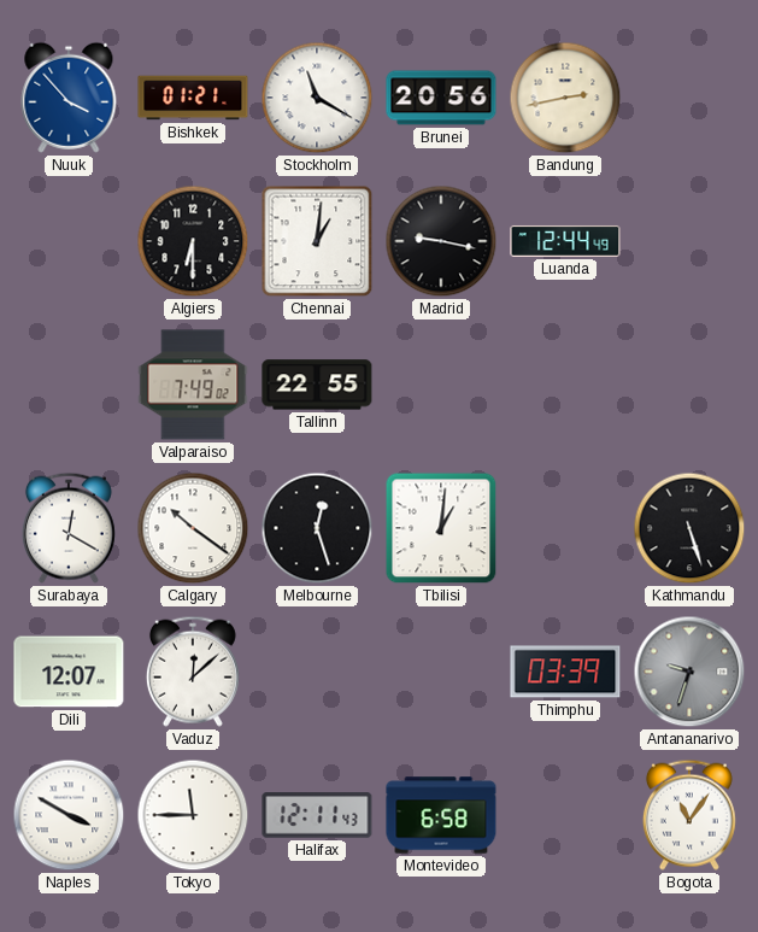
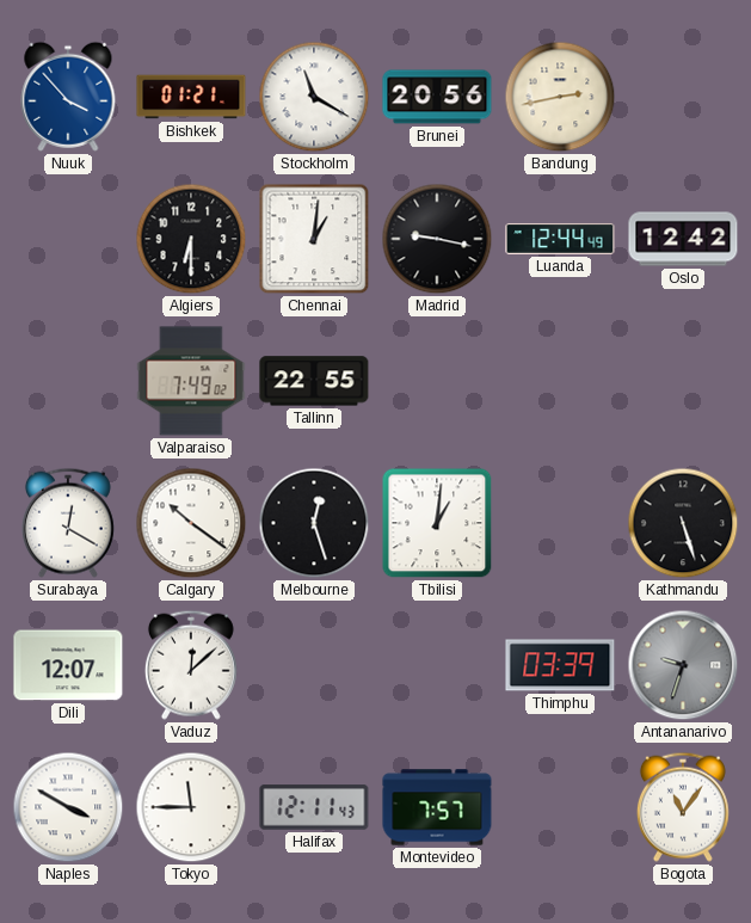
Oslo: none -> 12:42
Montevideo: 6:58 -> 7:57
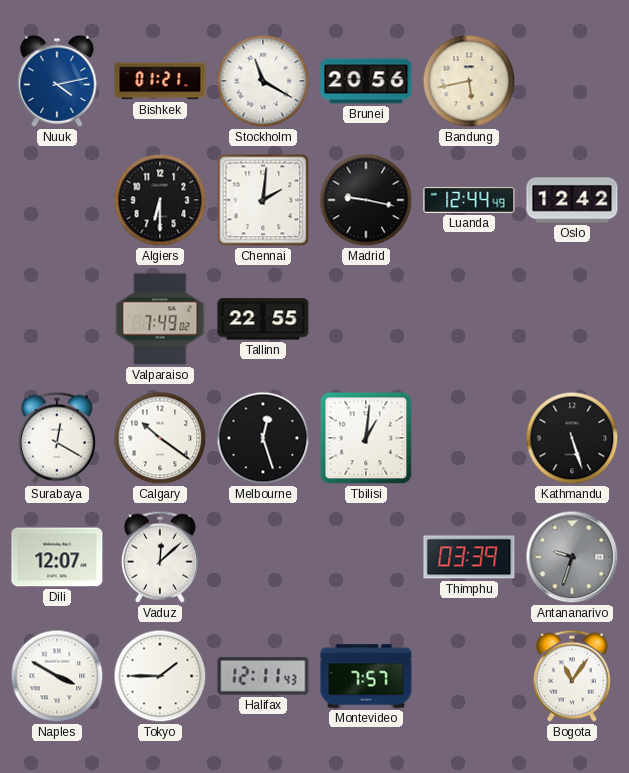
Nuuk: 3:53 -> 4:13
Bandung: 2:43 -> 5:43
Chennai: 1:01 -> 2:01
Tokyo: 11:45 -> 1:45
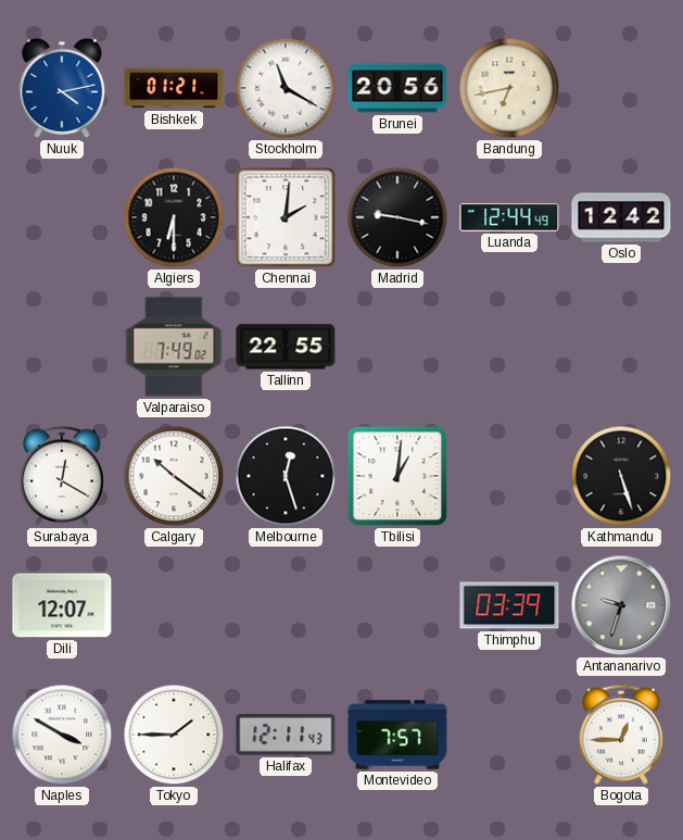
Bandung: 5:43 -> 6:43
Vaduz: 12:08 -> none
Bogota: 11:06 -> 12:45
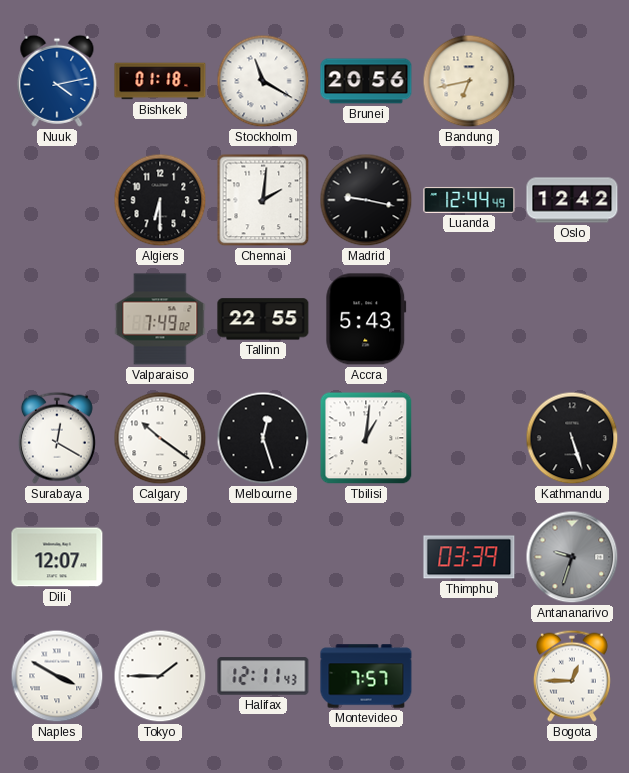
Bishkek: 01:21 -> 01:18
Accra: none -> 5:43
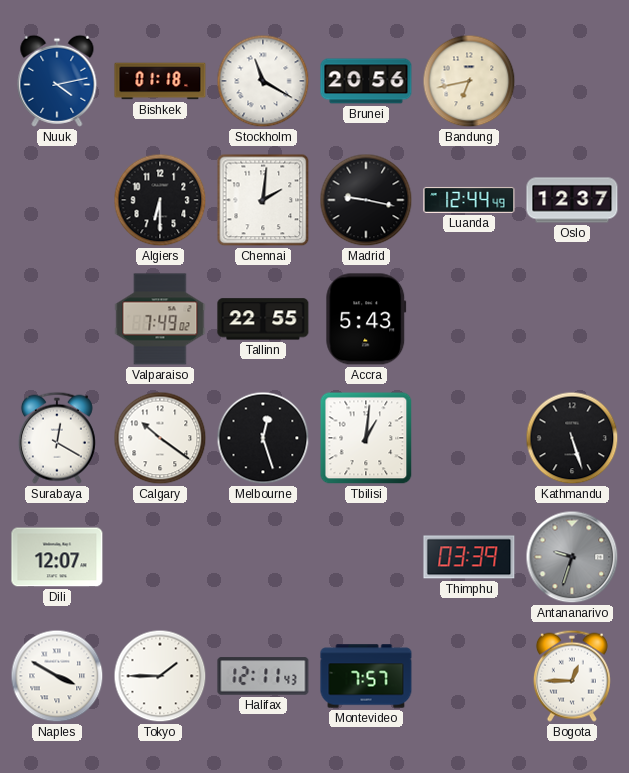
Oslo: 12:42 -> 12:37
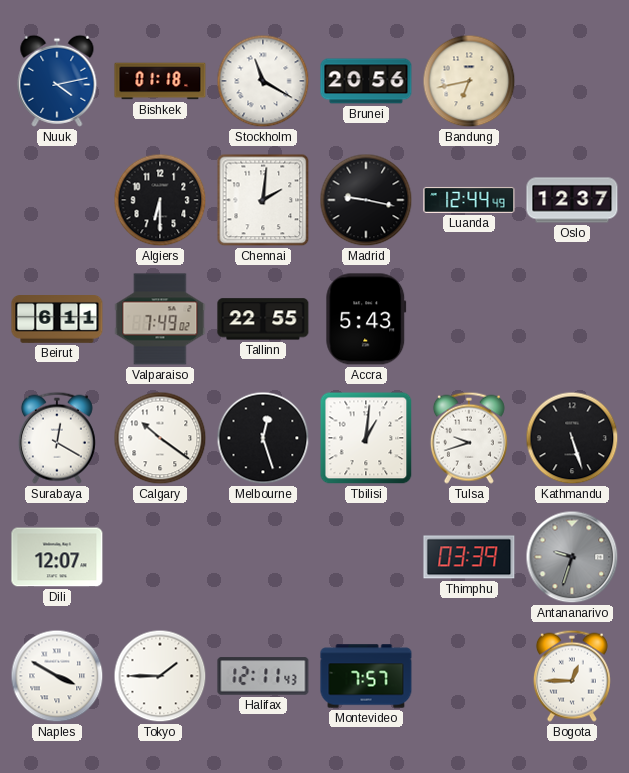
Beirut: none -> 6:11
Tulsa: none -> 9:42
